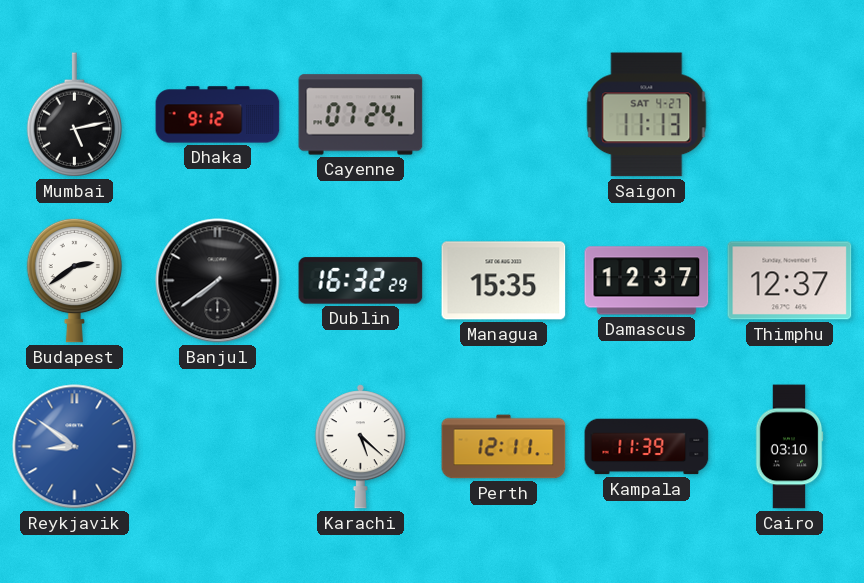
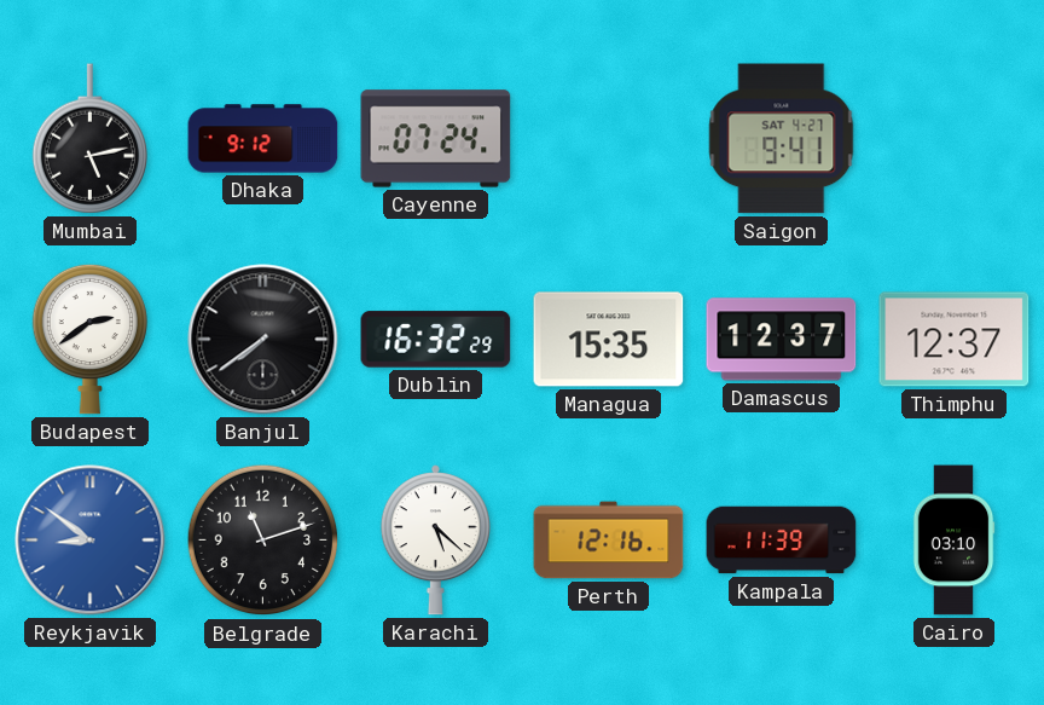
Saigon: 11:13 -> 9:41
Belgrade: none -> 11:12
Perth: 12:11 -> 12:16
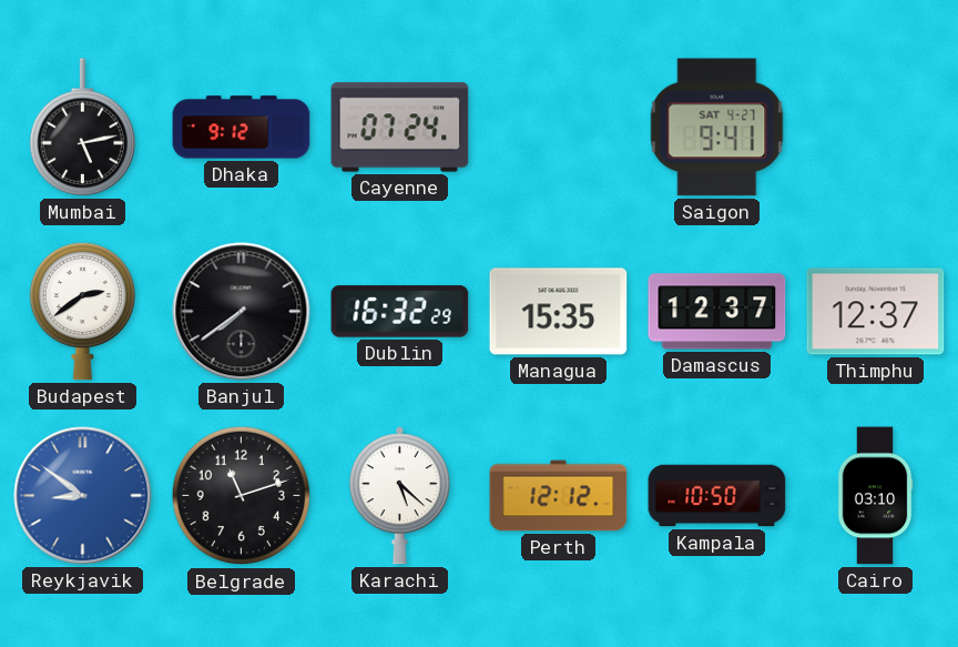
Perth: 12:16 -> 12:12
Kampala: 11:39 -> 10:50
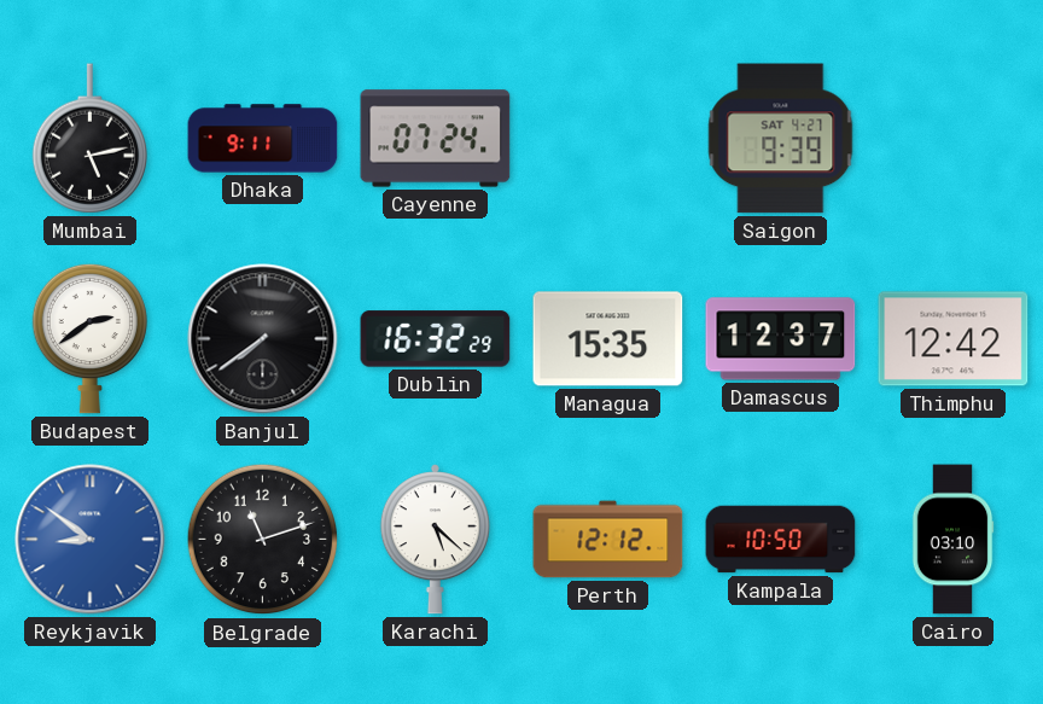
Dhaka: 9:12 -> 9:11
Saigon: 9:41 -> 9:39
Thimphu: 12:37 -> 12:42
